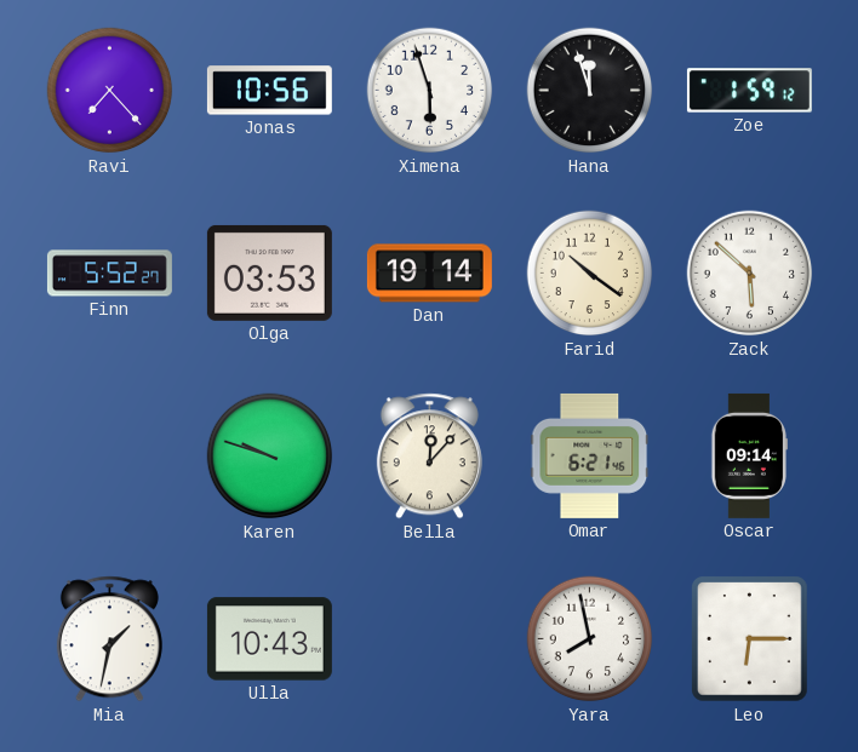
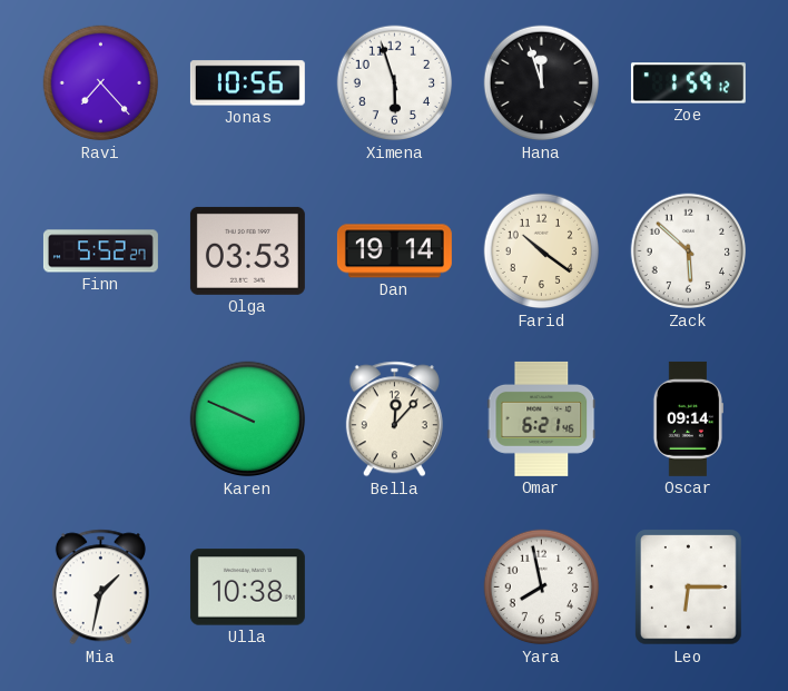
Karen: 9:48 -> 9:49
Ulla: 10:43 -> 10:38
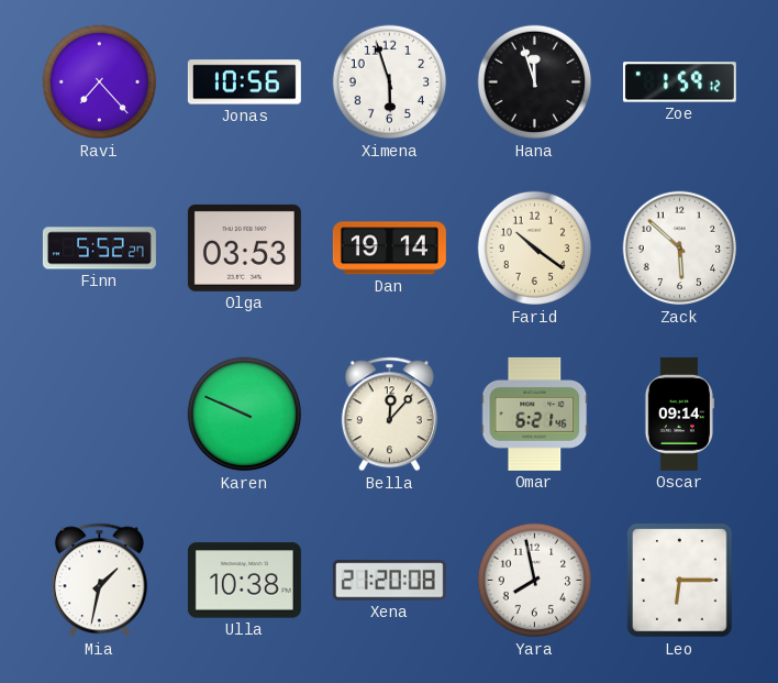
Xena: none -> 21:20
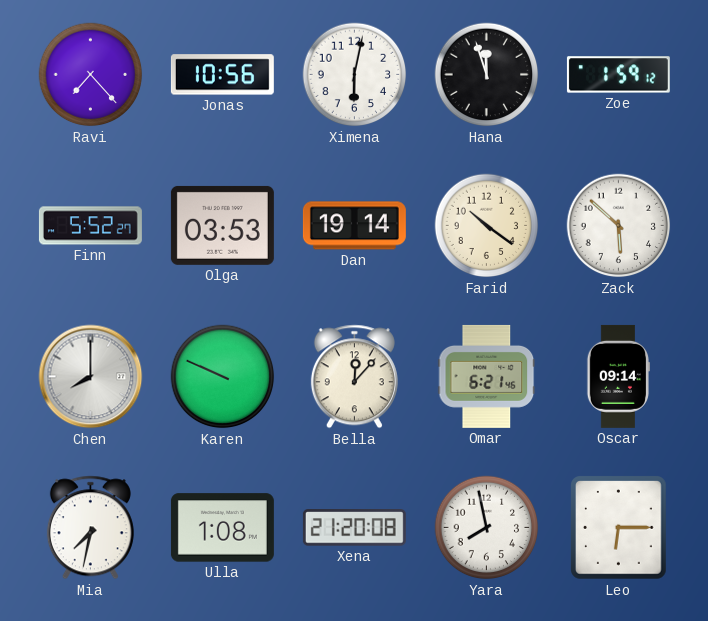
Ximena: 5:57 -> 6:02
Chen: none -> 8:00
Mia: 1:32 -> 7:32
Ulla: 10:38 -> 1:08
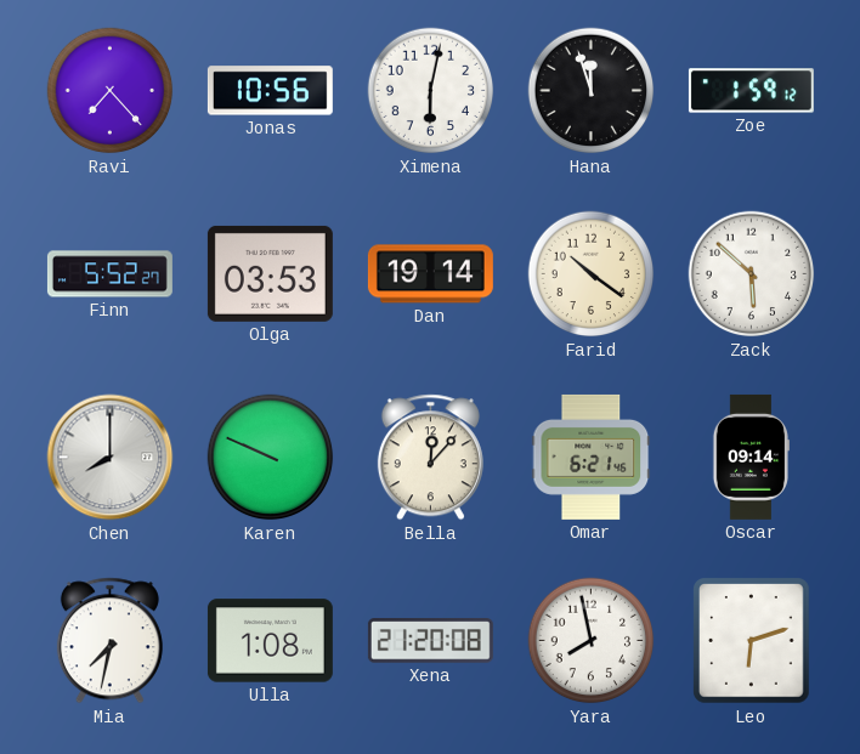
Leo: 6:15 -> 6:12
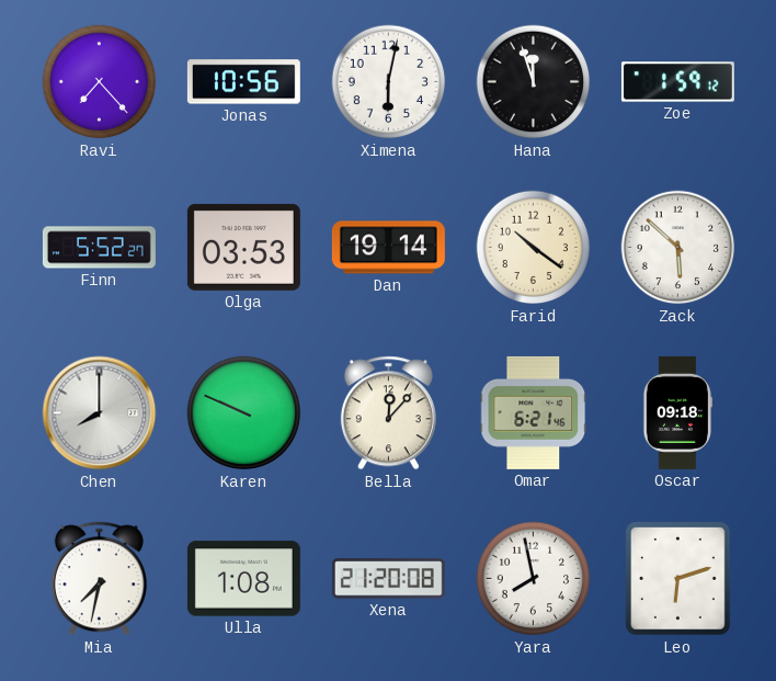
Oscar: 09:14 -> 09:18
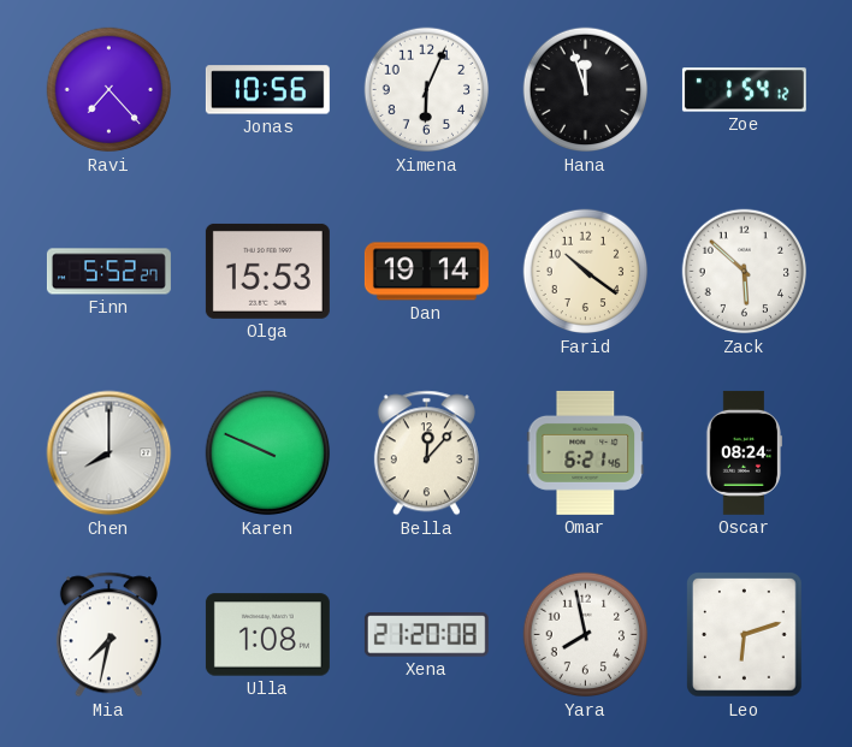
Ximena: 6:02 -> 6:04
Zoe: 1:59 -> 1:54
Olga: 03:53 -> 15:53
Oscar: 09:18 -> 08:24
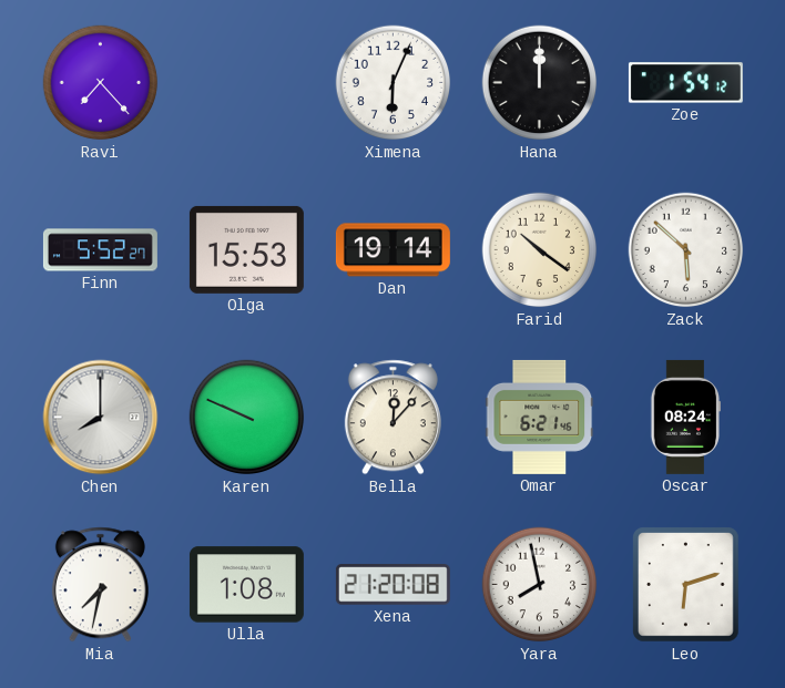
Jonas: 10:56 -> none
Hana: 11:57 -> 12:00
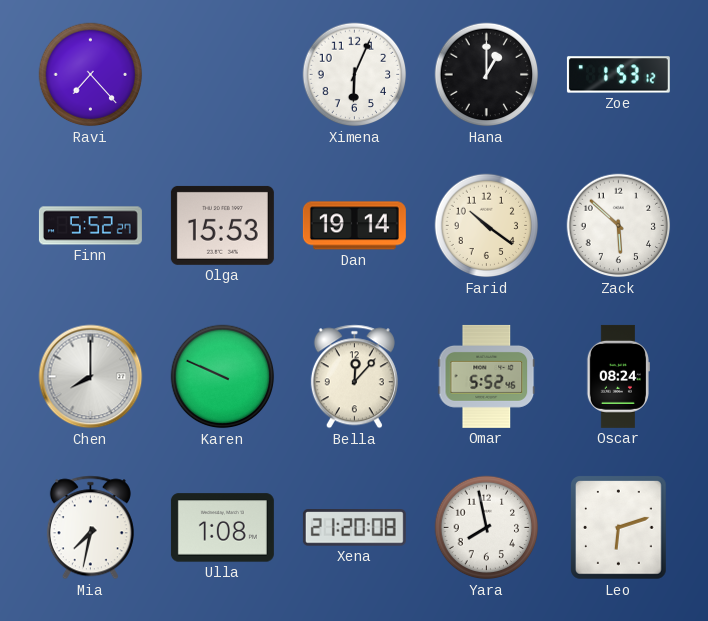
Hana: 12:00 -> 1:00
Zoe: 1:54 -> 1:53
Omar: 6:21 -> 5:52
